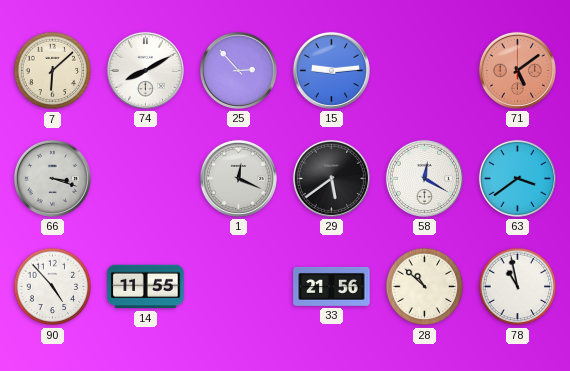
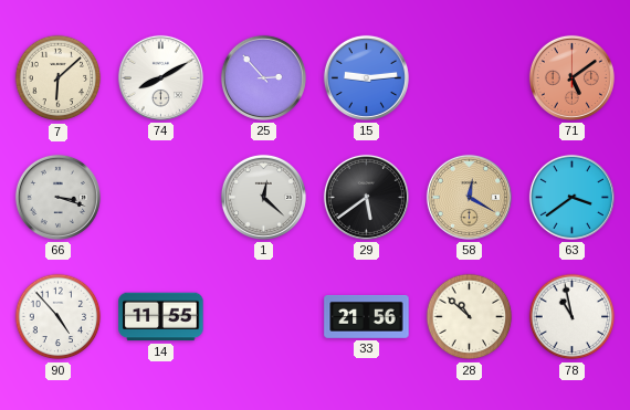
1: 12:19 -> 12:22
58 dial: white -> champagne
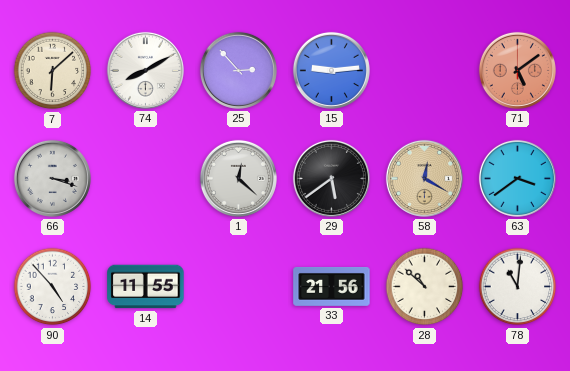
78: 10:58 -> 11:01
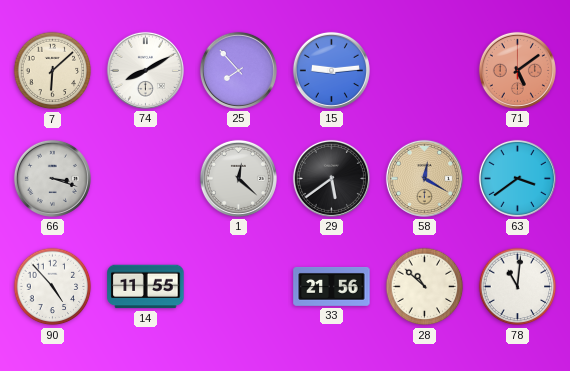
25: 2:53 -> 7:53
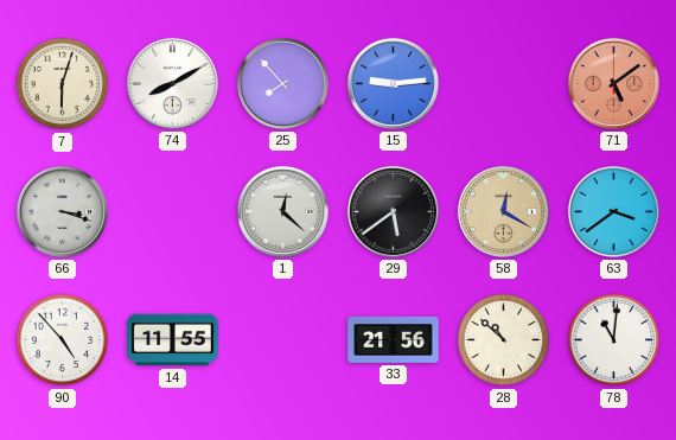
7: 6:08 -> 6:03
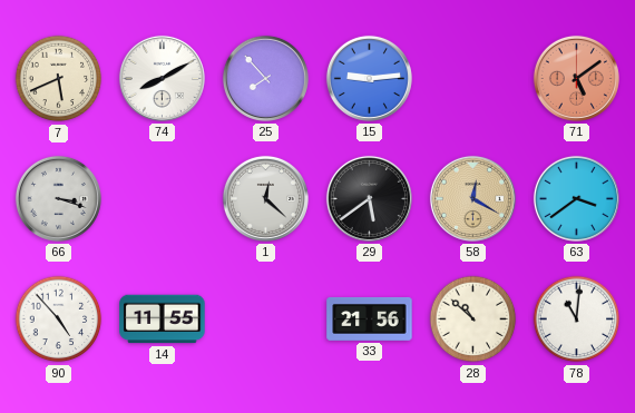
7: 6:03 -> 5:41
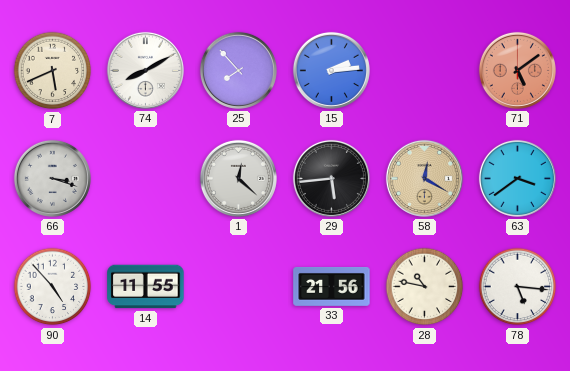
15: 9:14 -> 2:14
29: 5:39 -> 5:44
28: 10:52 -> 10:47
78: 11:01 -> 5:16
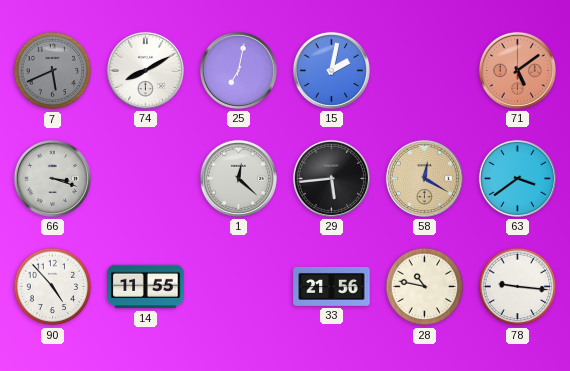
7 dial: cream -> grey
25: 7:53 -> 7:02
15: 2:14 -> 2:02
78: 5:16 -> 9:16
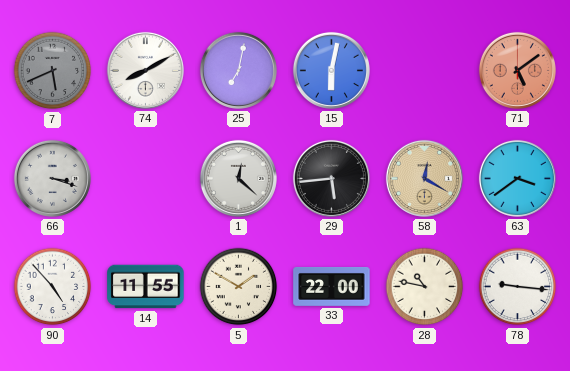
15: 2:02 -> 6:02
5: none -> 1:50
33: 21:56 -> 22:00
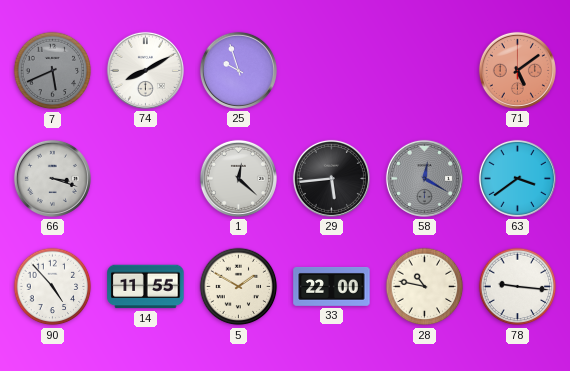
25: 7:02 -> 9:57
15: 6:02 -> none
58 dial: champagne -> grey
